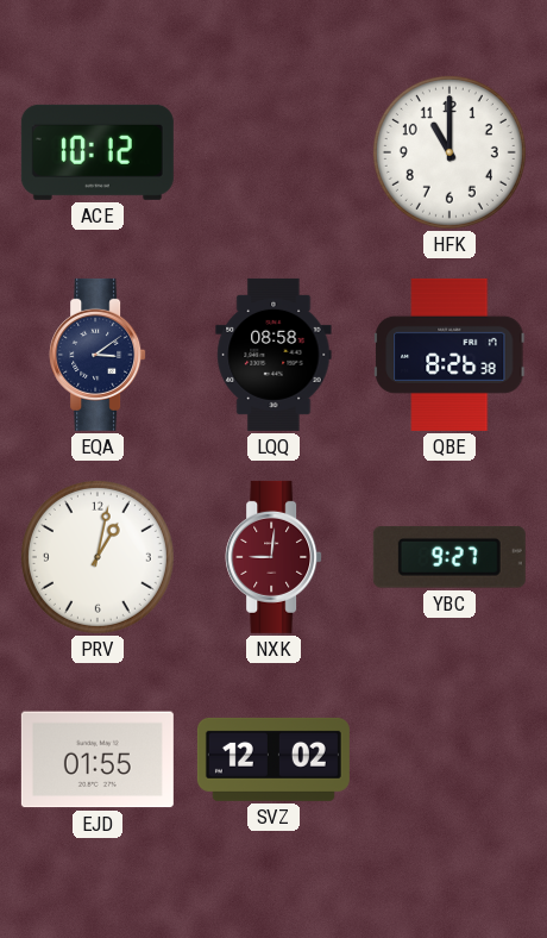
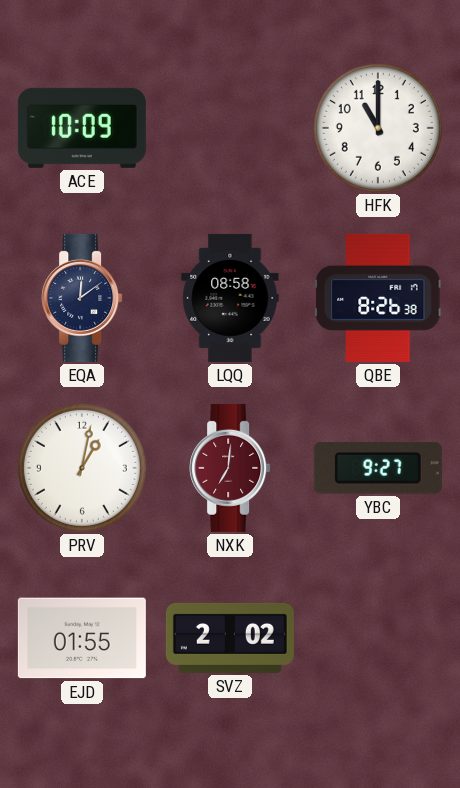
ACE: 10:12 -> 10:09
EQA: 3:09 -> 12:09
NXK: 9:01 -> 7:01
SVZ: 12:02 -> 2:02
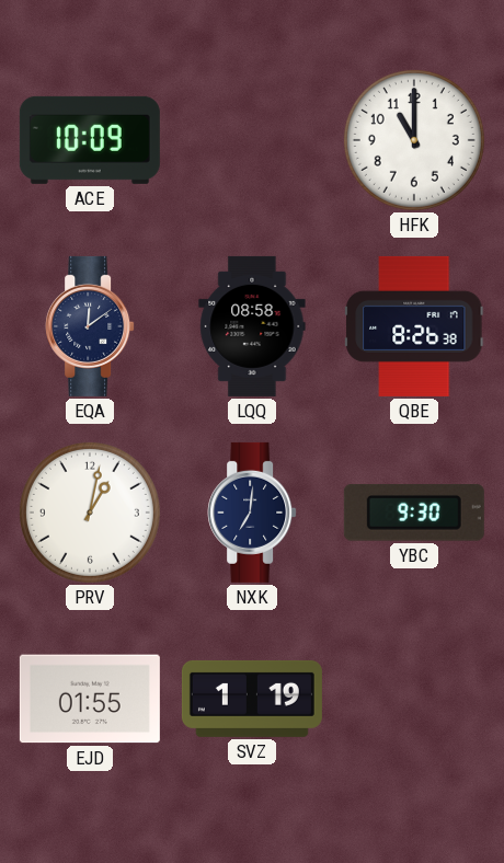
NXK dial: burgundy -> navy
YBC: 9:27 -> 9:30
SVZ: 2:02 -> 1:19
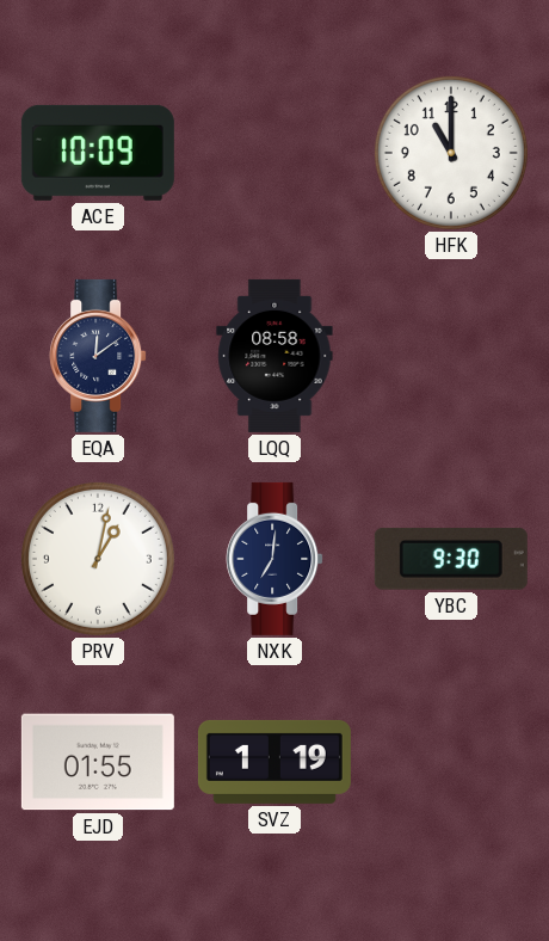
QBE: 8:26 -> none
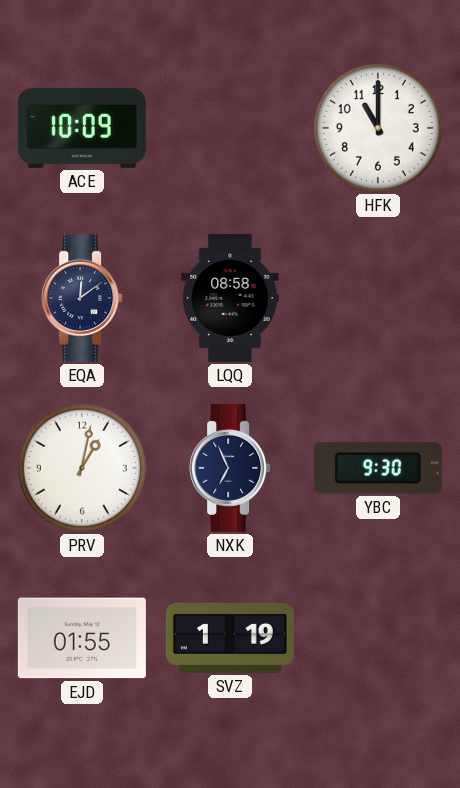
NXK: 7:01 -> 6:56
